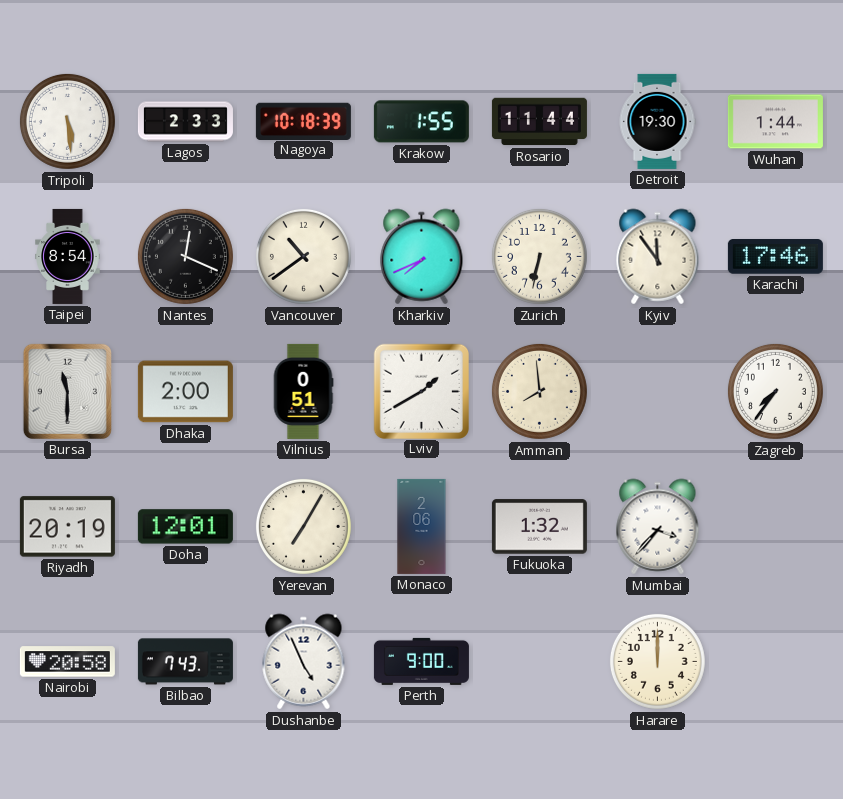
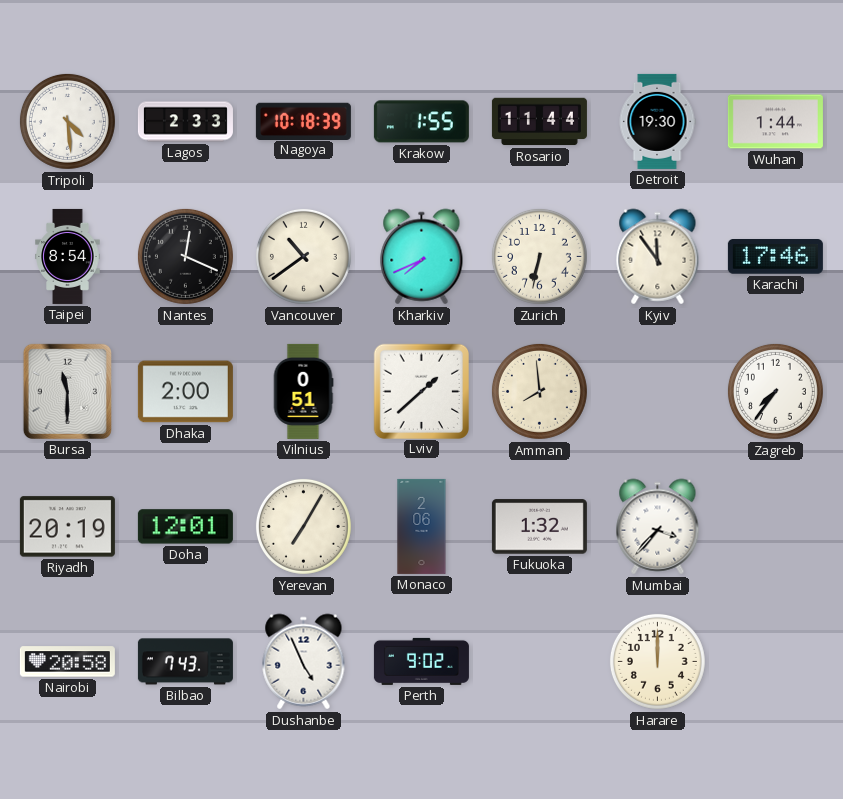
Tripoli: 5:29 -> 4:29
Lviv: 1:40 -> 1:38
Perth: 9:00 -> 9:02
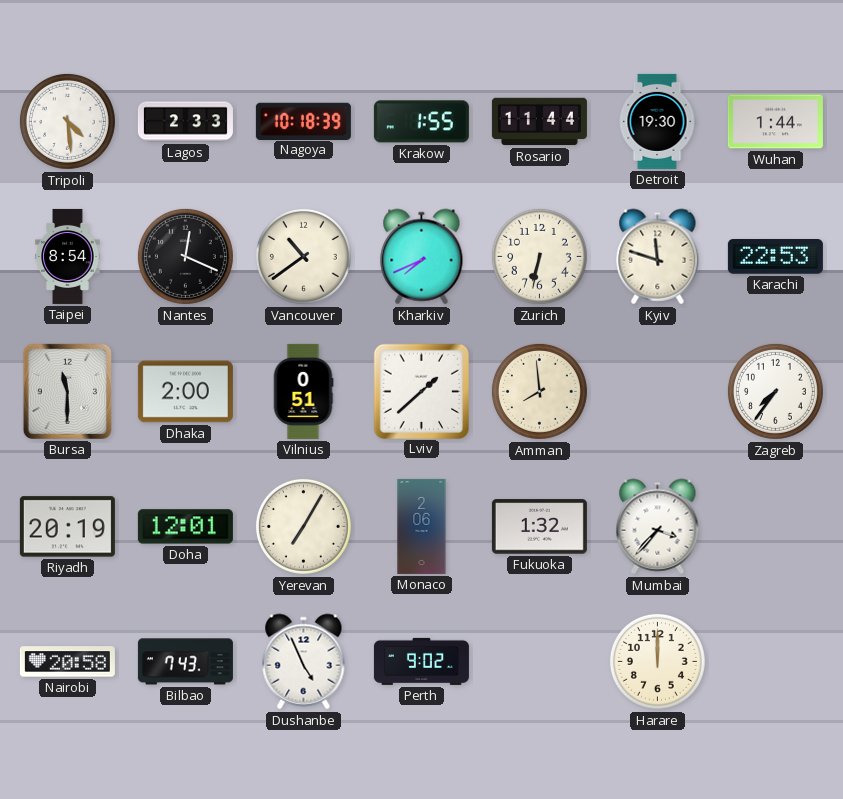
Kyiv: 11:54 -> 11:48
Karachi: 17:46 -> 22:53
